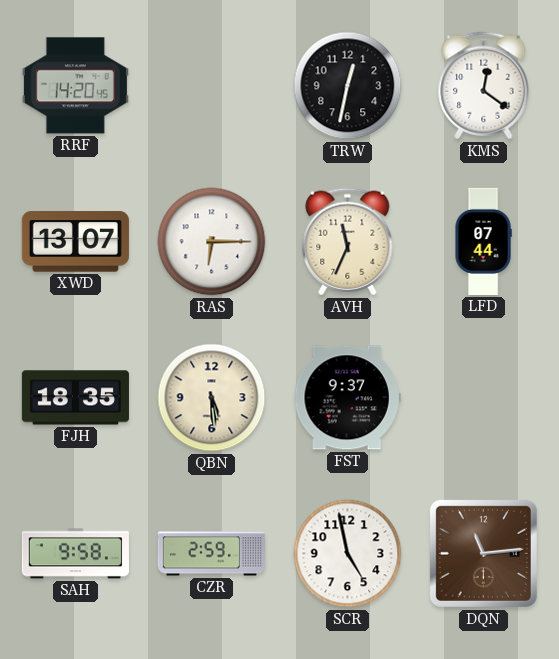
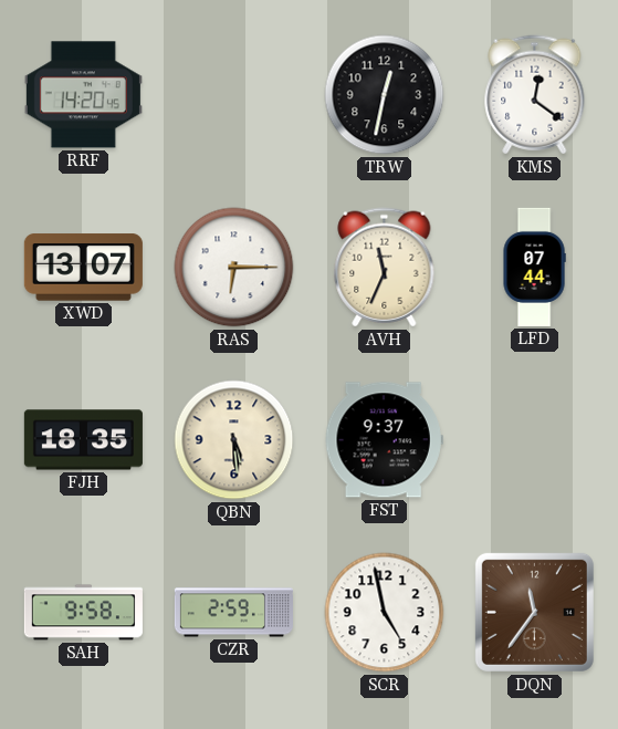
DQN: 11:14 -> 11:36
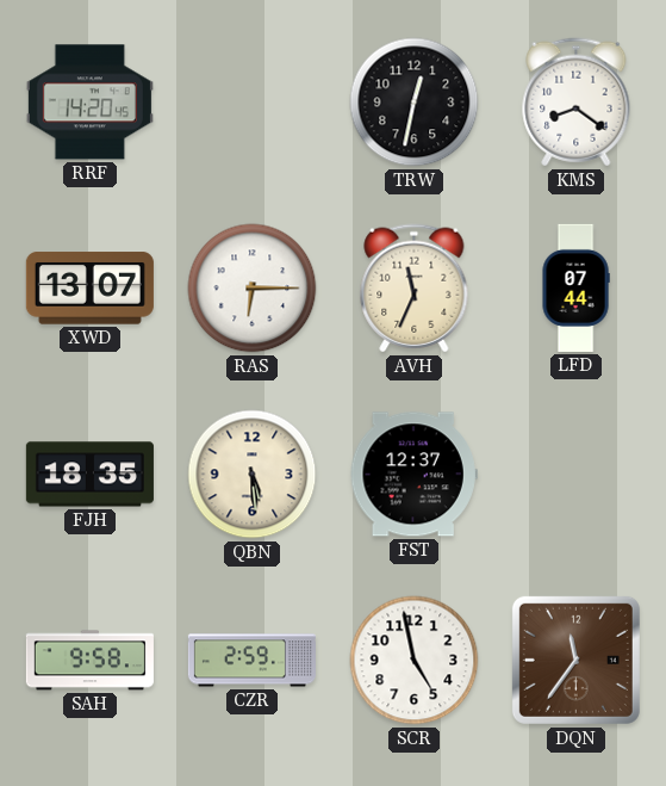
KMS: 12:21 -> 8:21
FST: 9:37 -> 12:37
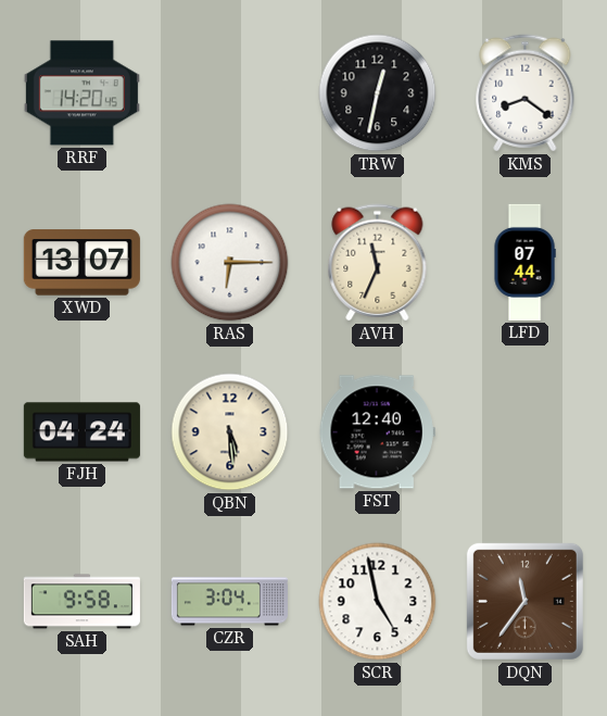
FJH: 18:35 -> 04:24
FST: 12:37 -> 12:40
CZR: 2:59 -> 3:04
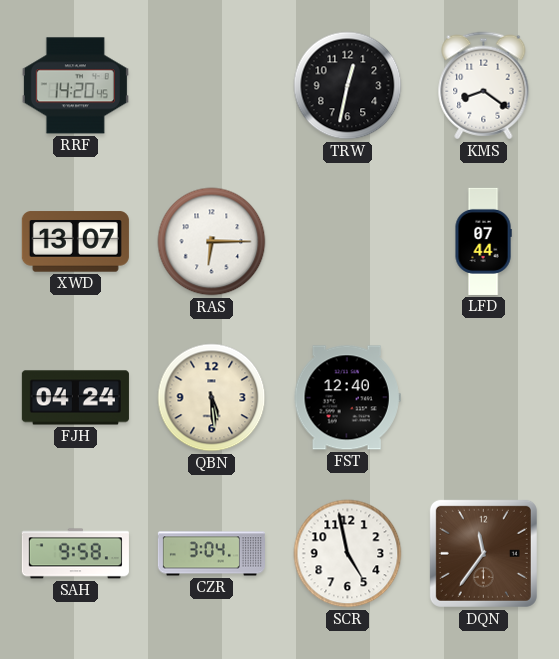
AVH: 11:34 -> none
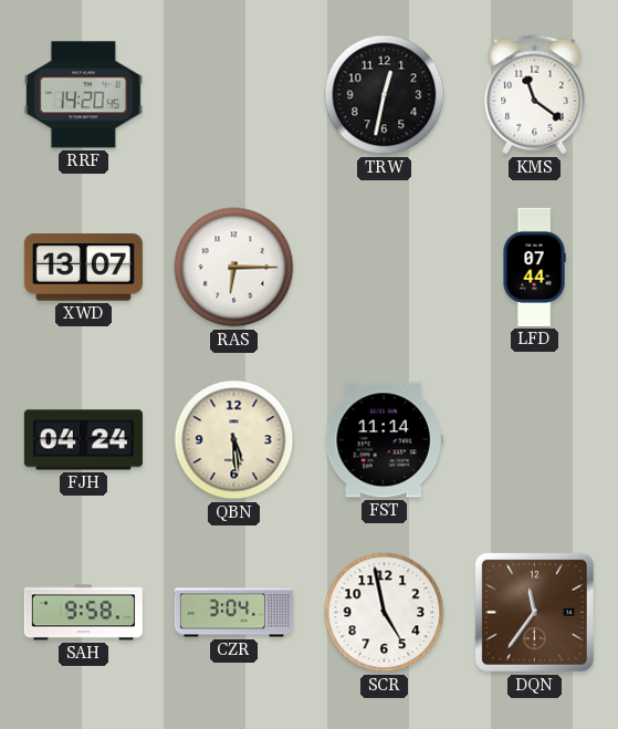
KMS: 8:21 -> 11:21
FST: 12:40 -> 11:14
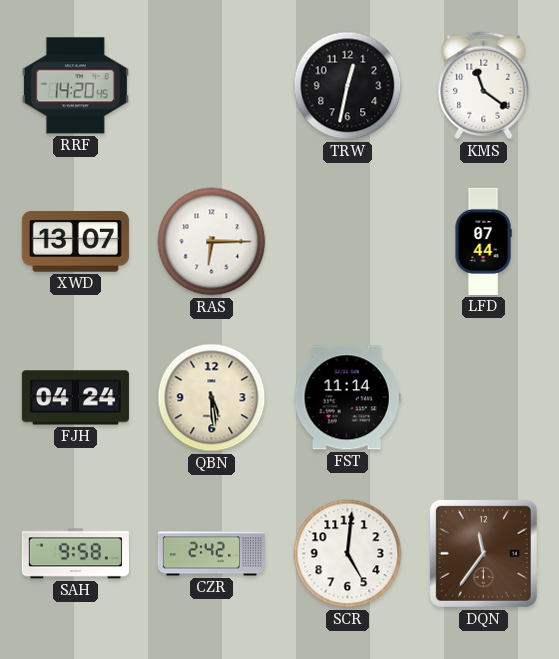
CZR: 3:04 -> 2:42
SCR: 4:58 -> 5:01
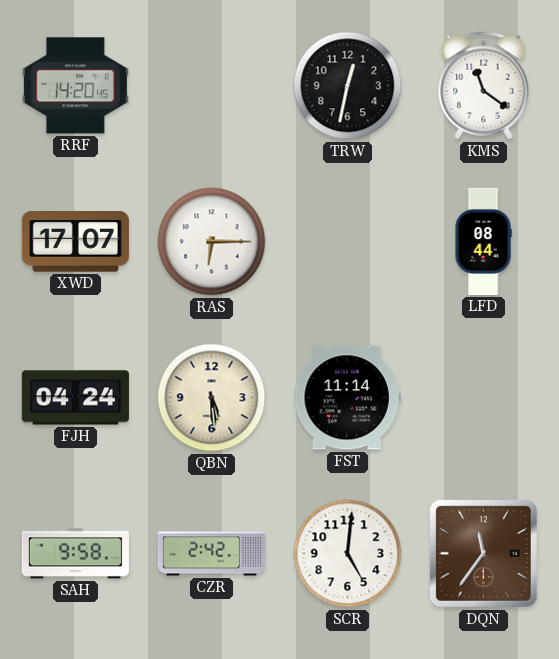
XWD: 13:07 -> 17:07
LFD: 07:44 -> 08:44
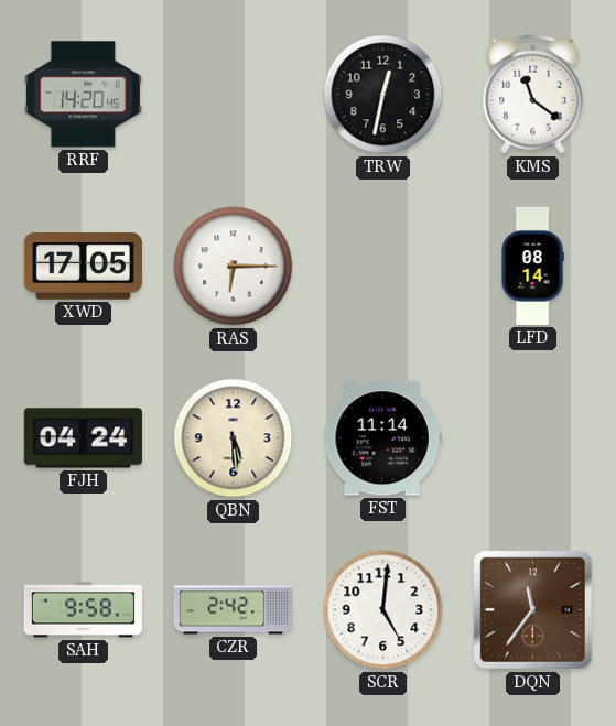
XWD: 17:07 -> 17:05
LFD: 08:44 -> 08:14
